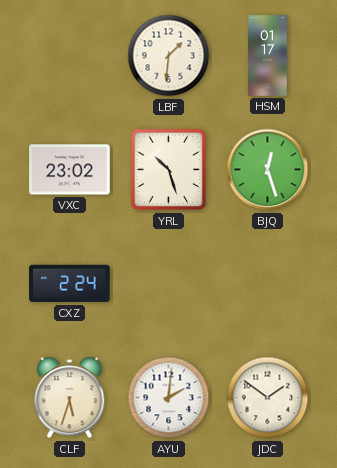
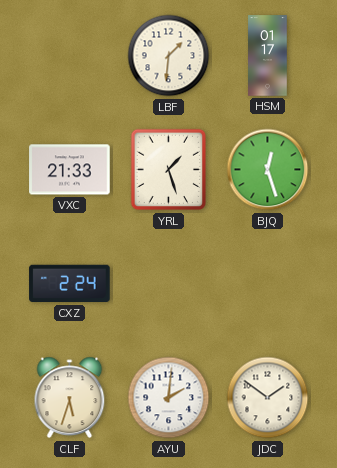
VXC: 23:02 -> 21:33
YRL: 10:27 -> 1:27
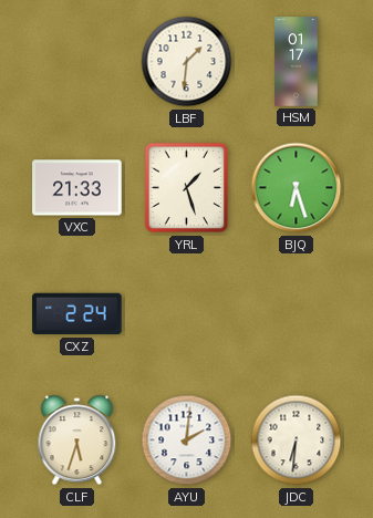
BJQ: 12:27 -> 6:27
JDC: 1:51 -> 6:31
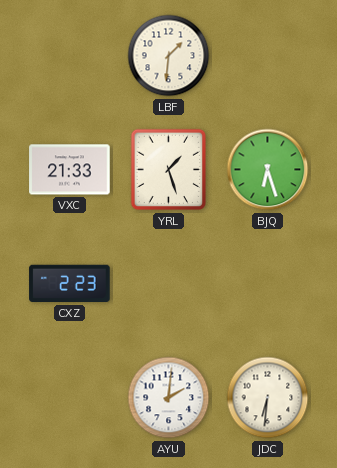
HSM: 01:17 -> none
CXZ: 2:24 -> 2:23
CLF: 5:33 -> none
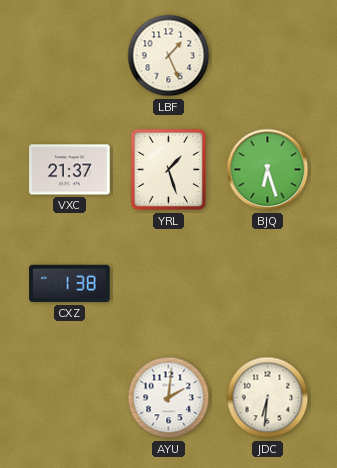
LBF: 1:31 -> 1:26
VXC: 21:33 -> 21:37
CXZ: 2:23 -> 1:38
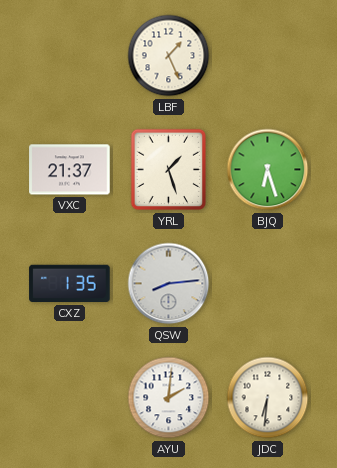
CXZ: 1:38 -> 1:35
QSW: none -> 8:14
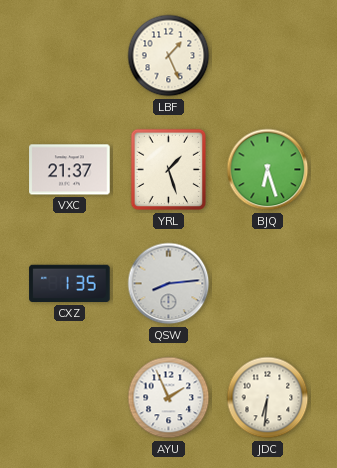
AYU: 2:01 -> 1:56
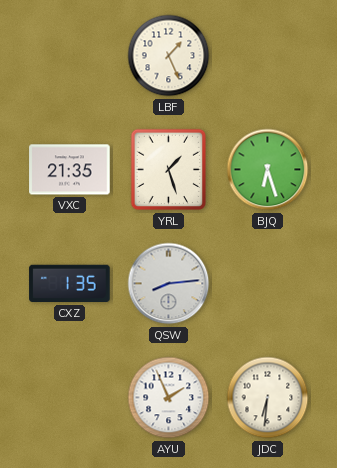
VXC: 21:37 -> 21:35
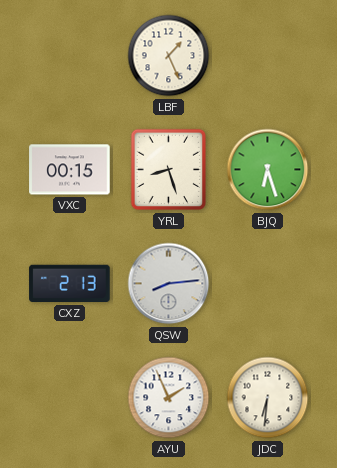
VXC: 21:35 -> 00:15
YRL: 1:27 -> 8:27
CXZ: 1:35 -> 2:13
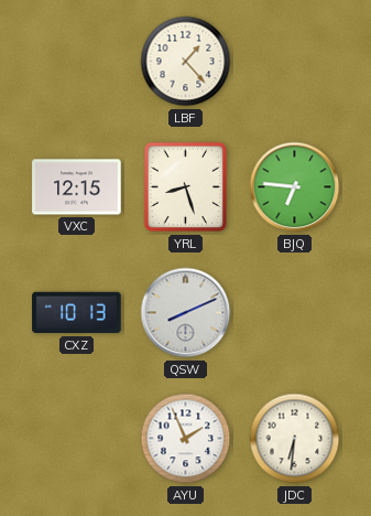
LBF: 1:26 -> 1:23
VXC: 00:15 -> 12:15
BJQ: 6:27 -> 6:46
CXZ: 2:13 -> 10:13
QSW: 8:14 -> 8:11
